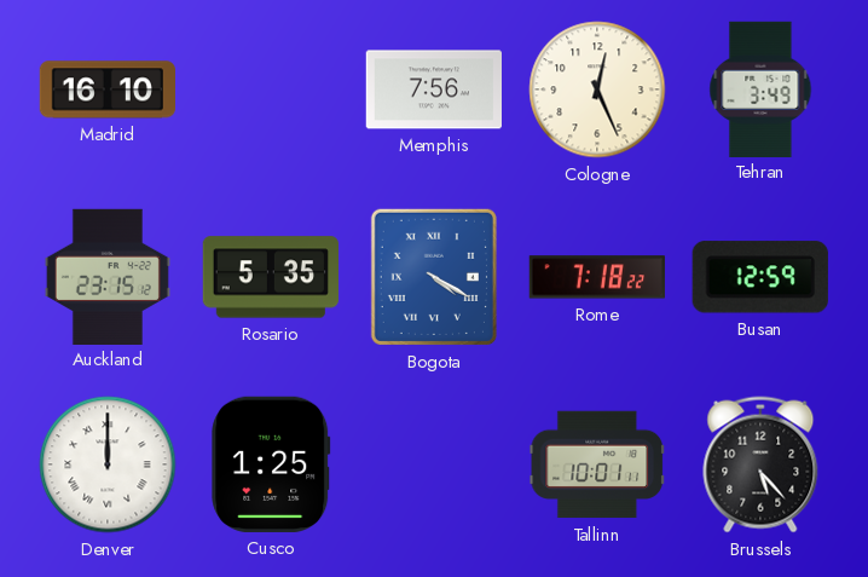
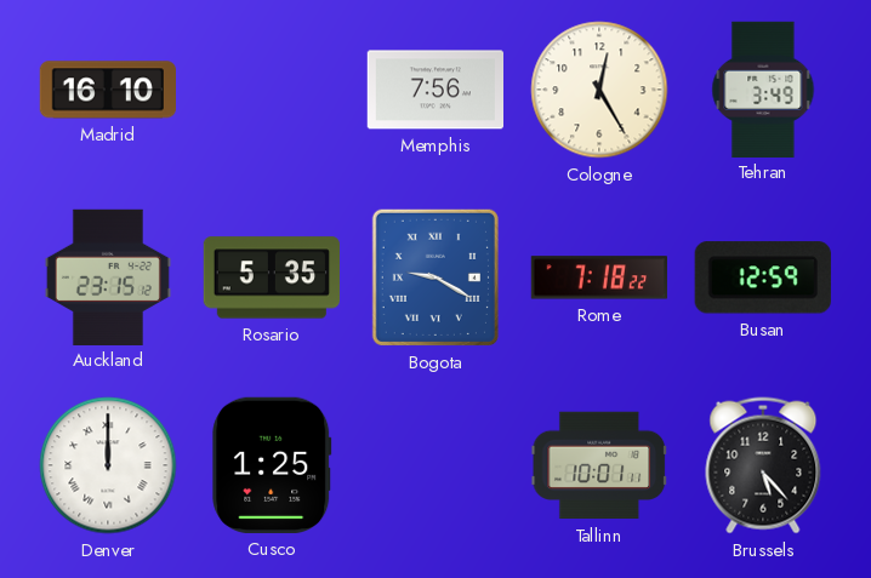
Cologne: 12:26 -> 12:25
Bogota: 4:20 -> 9:20
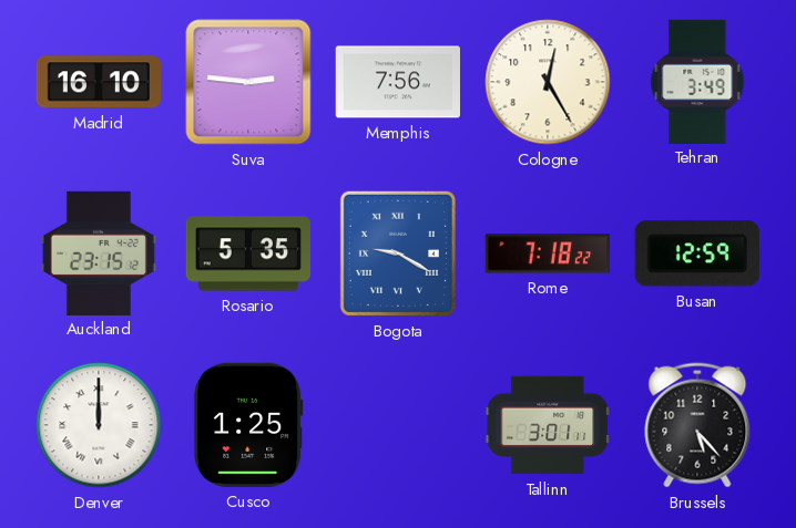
Suva: none -> 2:46
Tallinn: 10:01 -> 3:01
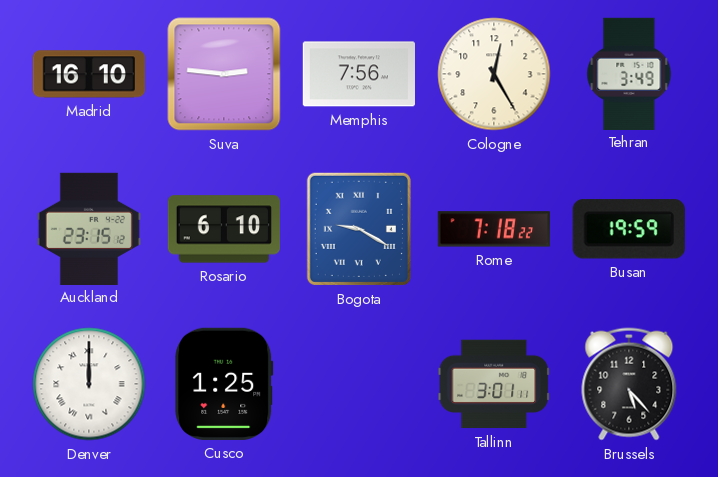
Rosario: 5:35 -> 6:10
Busan: 12:59 -> 19:59
